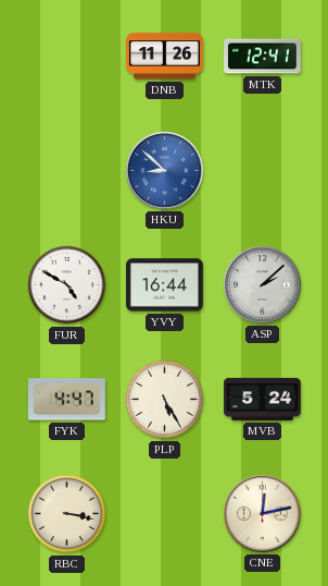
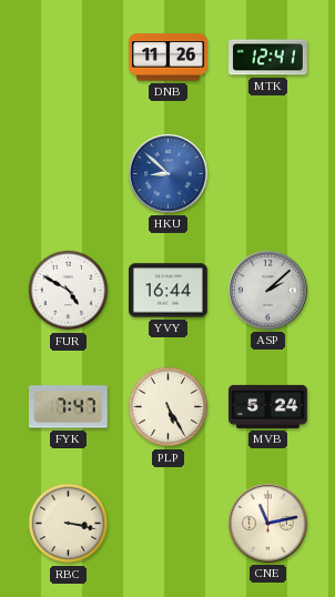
FYK: 4:47 -> 7:47
CNE: 12:13 -> 11:13
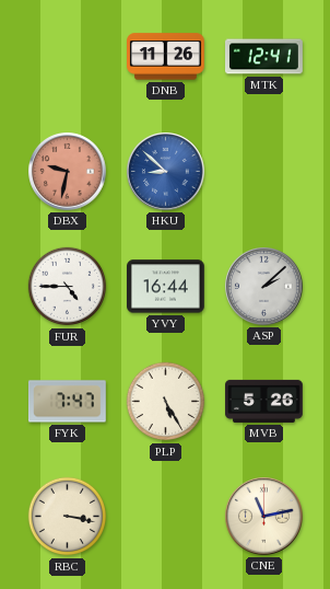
DBX: none -> 9:32
FUR: 4:50 -> 4:45
MVB: 5:24 -> 5:26
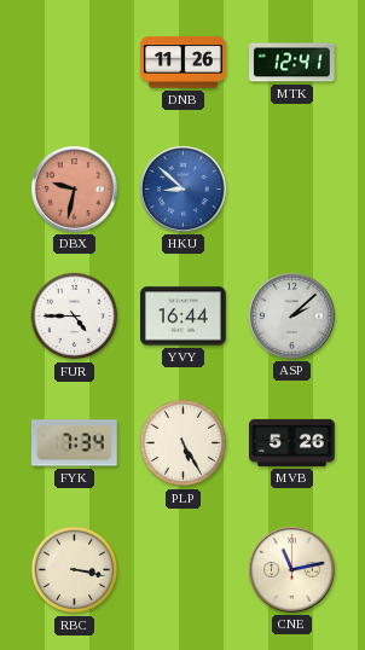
FYK: 7:47 -> 7:34
